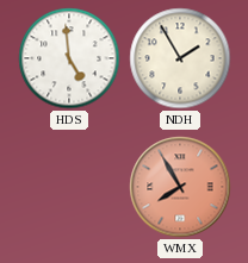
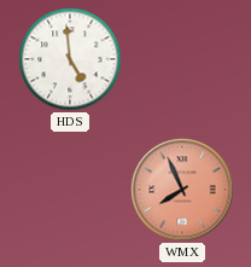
NDH: 1:55 -> none
WMX: 7:55 -> 7:56
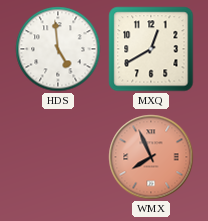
MXQ: none -> 12:40
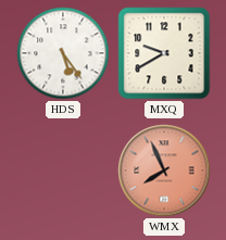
HDS: 4:59 -> 5:24
MXQ: 12:40 -> 9:40
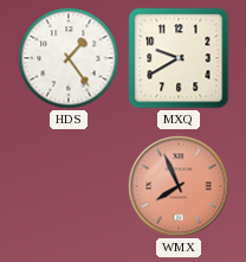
HDS: 5:24 -> 1:24
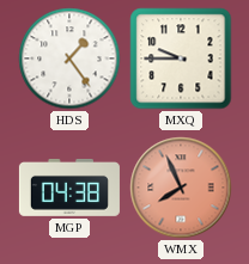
MXQ: 9:40 -> 9:45
MGP: none -> 04:38
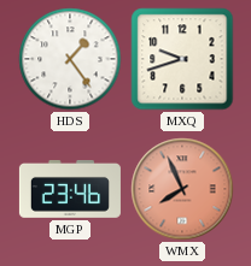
MXQ: 9:45 -> 9:42
MGP: 04:38 -> 23:46
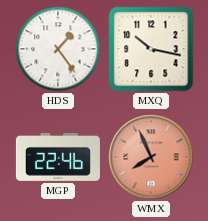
MXQ: 9:42 -> 10:17
MGP: 23:46 -> 22:46
